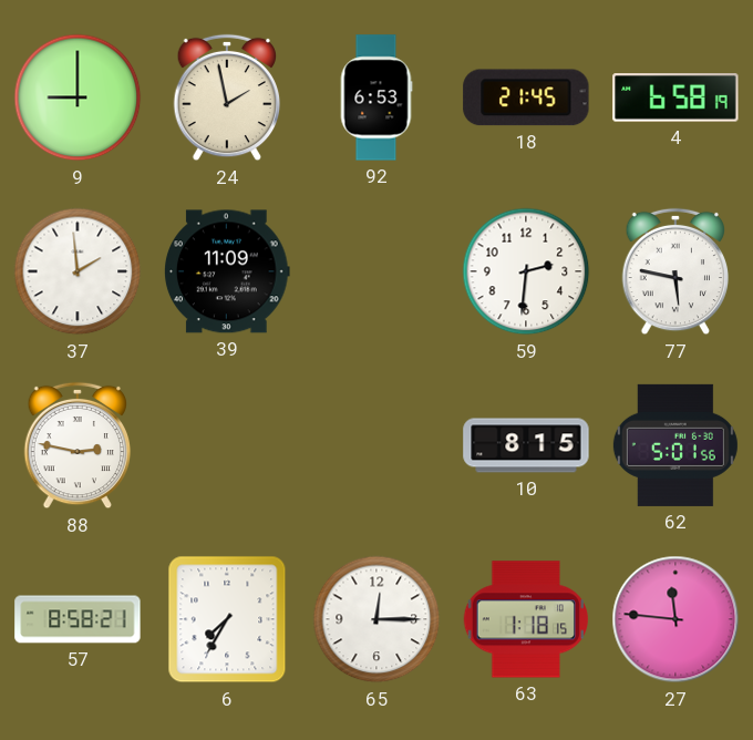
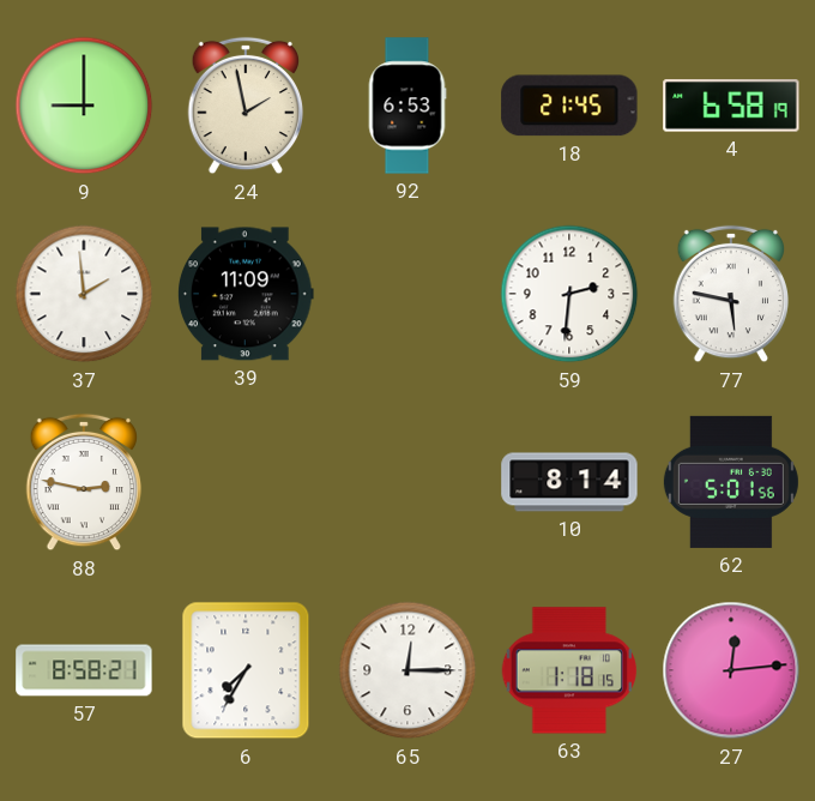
10: 8:15 -> 8:14
27: 11:46 -> 12:14
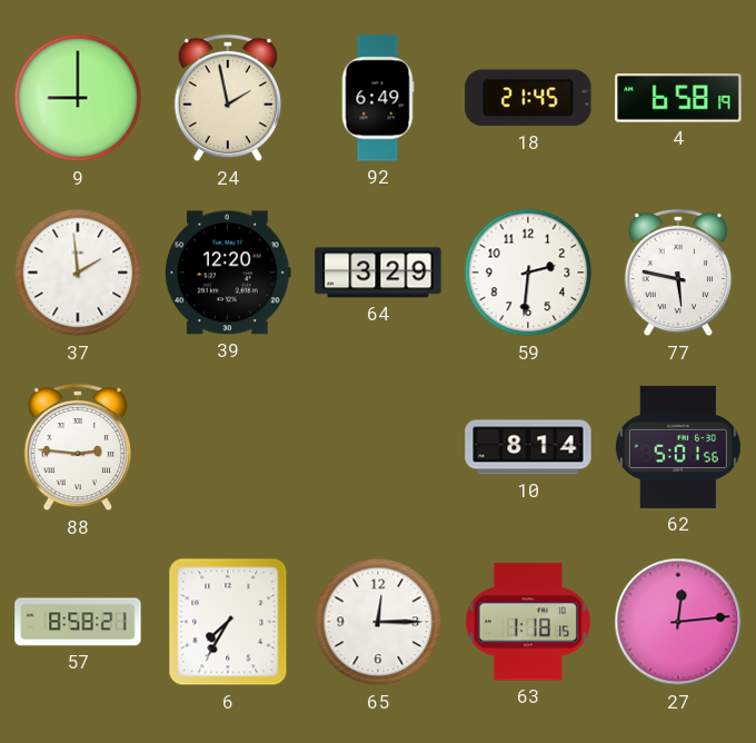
92: 6:53 -> 6:49
39: 11:09 -> 12:20
64: none -> 3:29
88: 2:47 -> 2:46
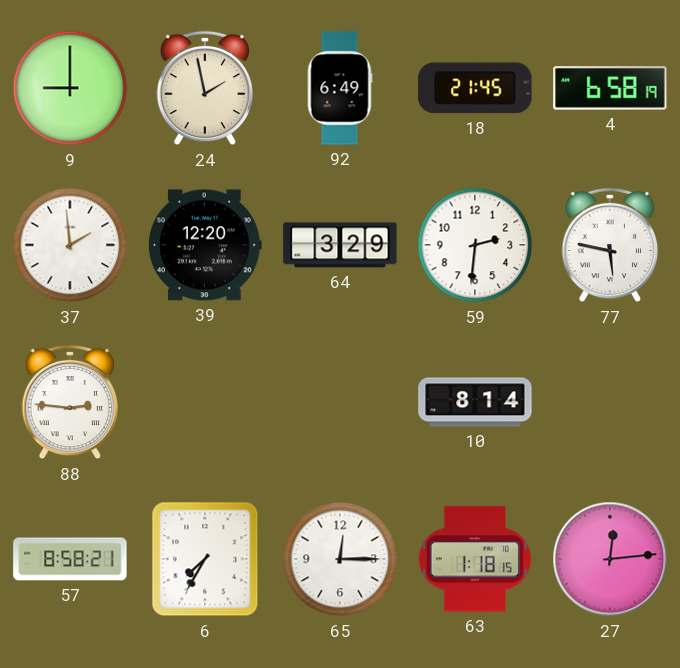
62: 5:01 -> none
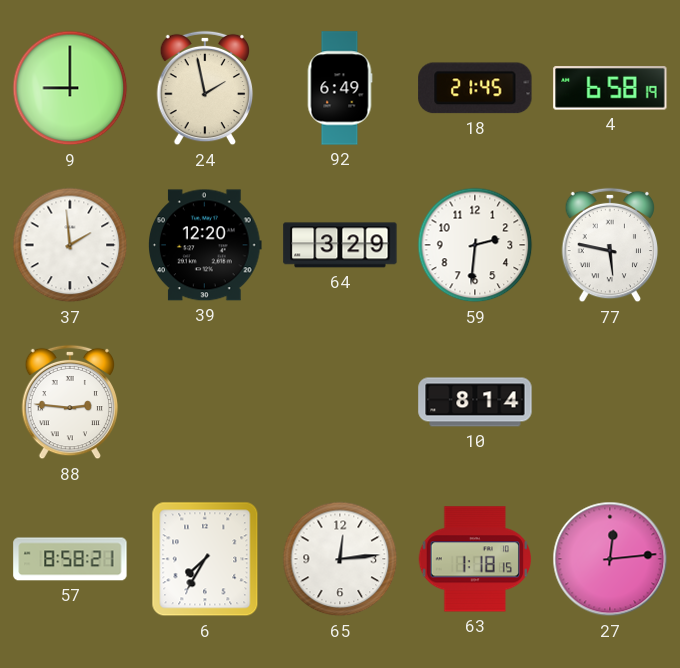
65: 12:15 -> 12:14
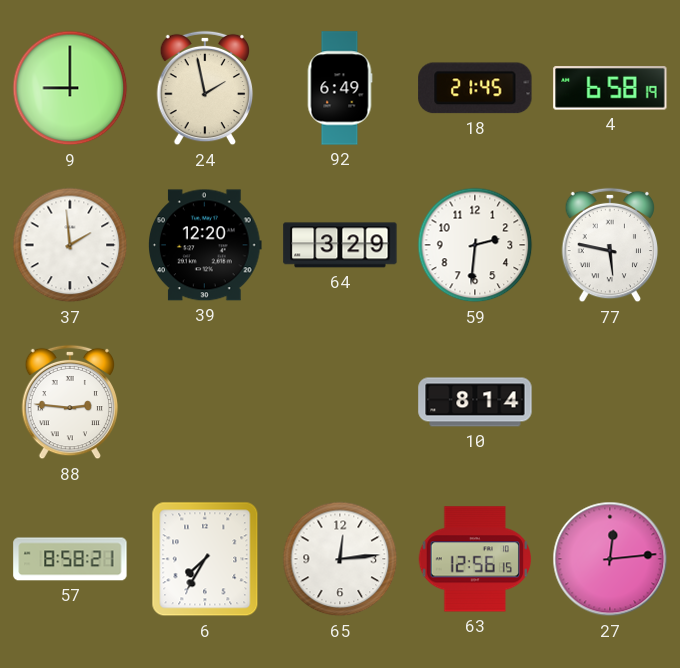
63: 1:18 -> 12:56
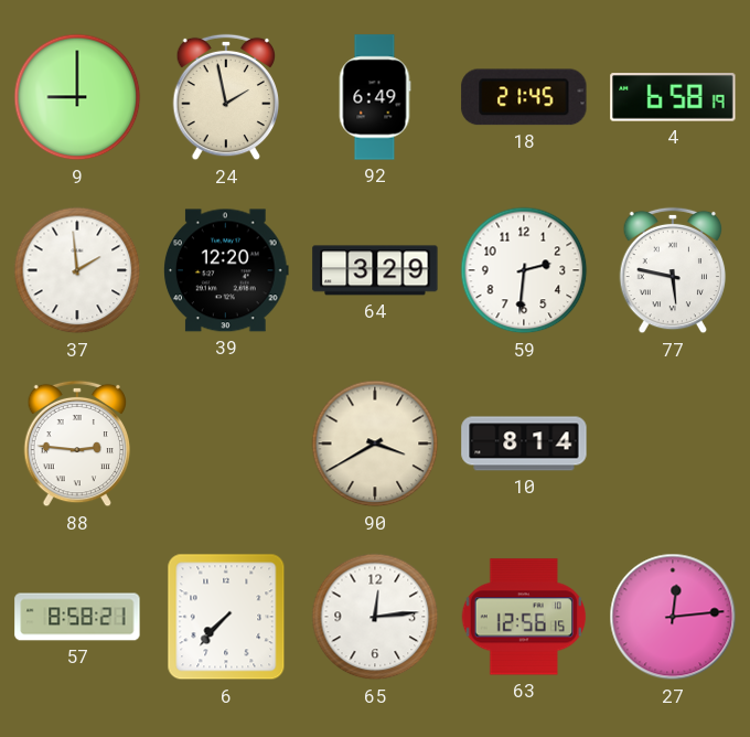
90: none -> 3:40
6: 7:35 -> 7:37
